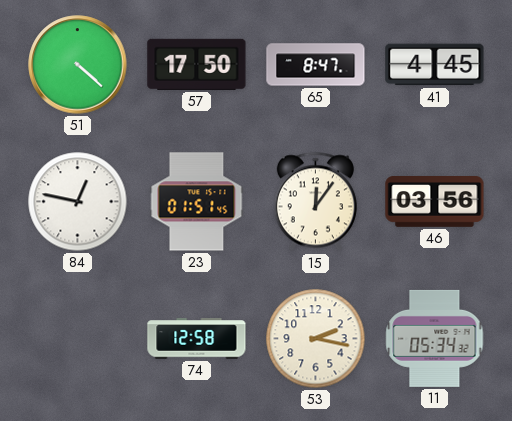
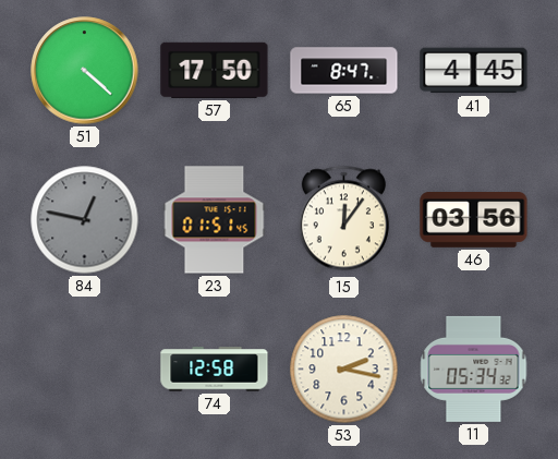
84 dial: white -> grey
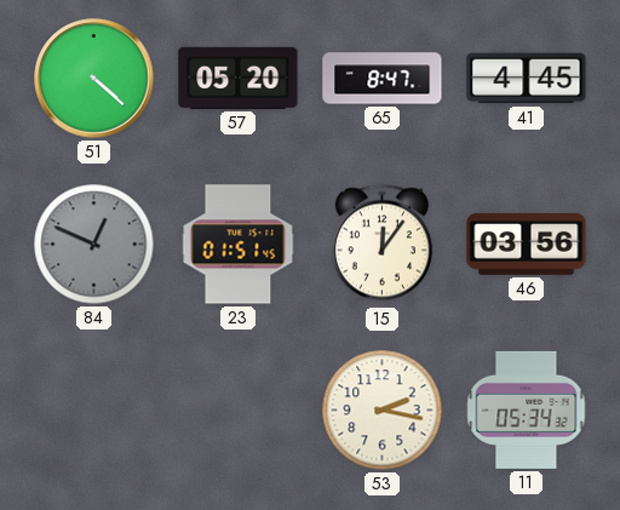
57: 17:50 -> 05:20
84: 12:47 -> 12:49
74: 12:58 -> none
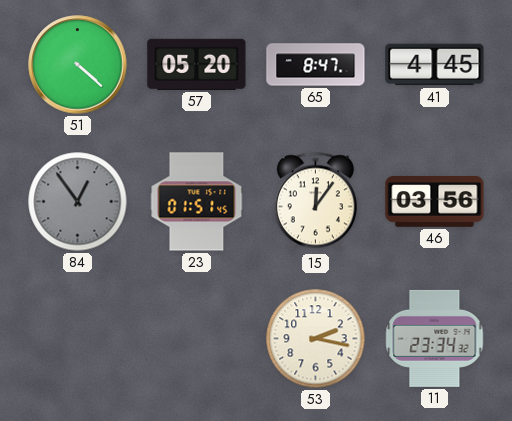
84: 12:49 -> 12:54
11: 05:34 -> 23:34
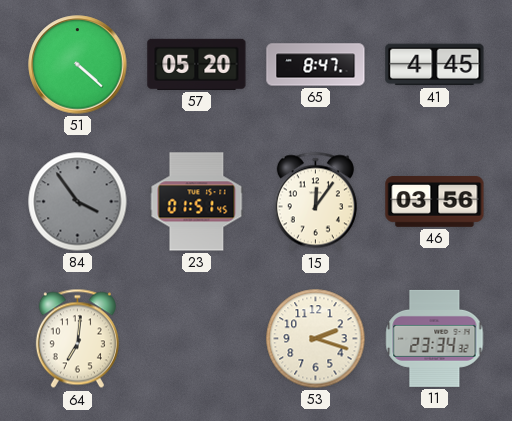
84: 12:54 -> 3:54
64: none -> 7:01
53: 2:17 -> 2:18
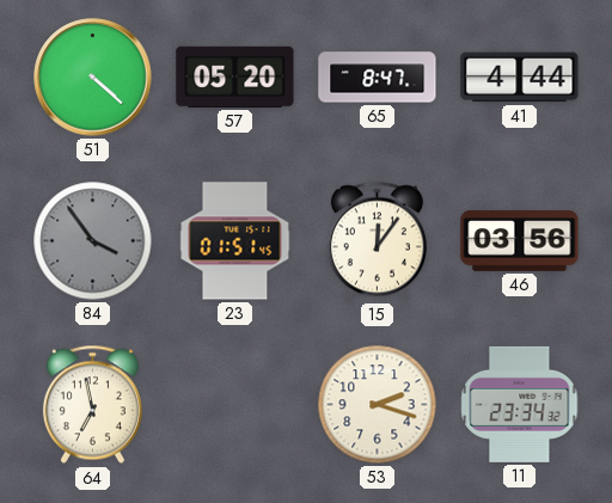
41: 4:45 -> 4:44
64: 7:01 -> 6:58
